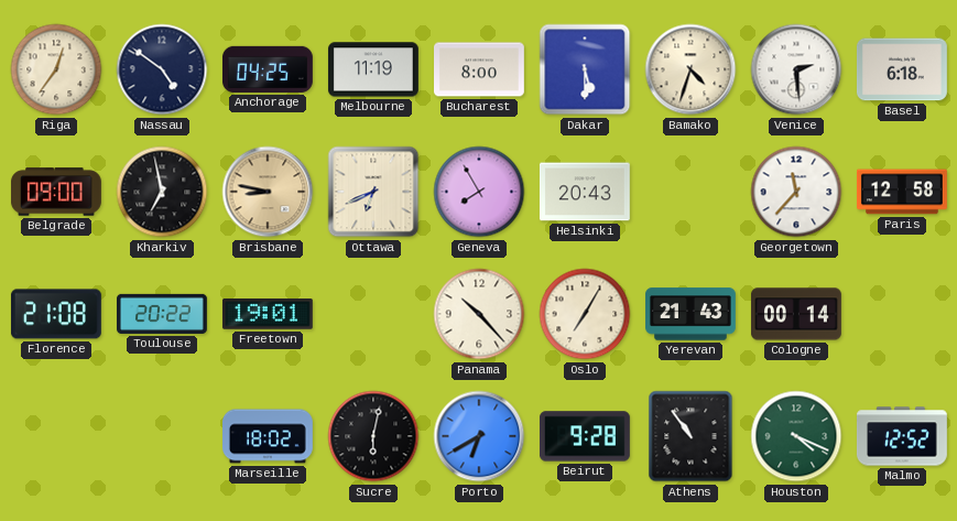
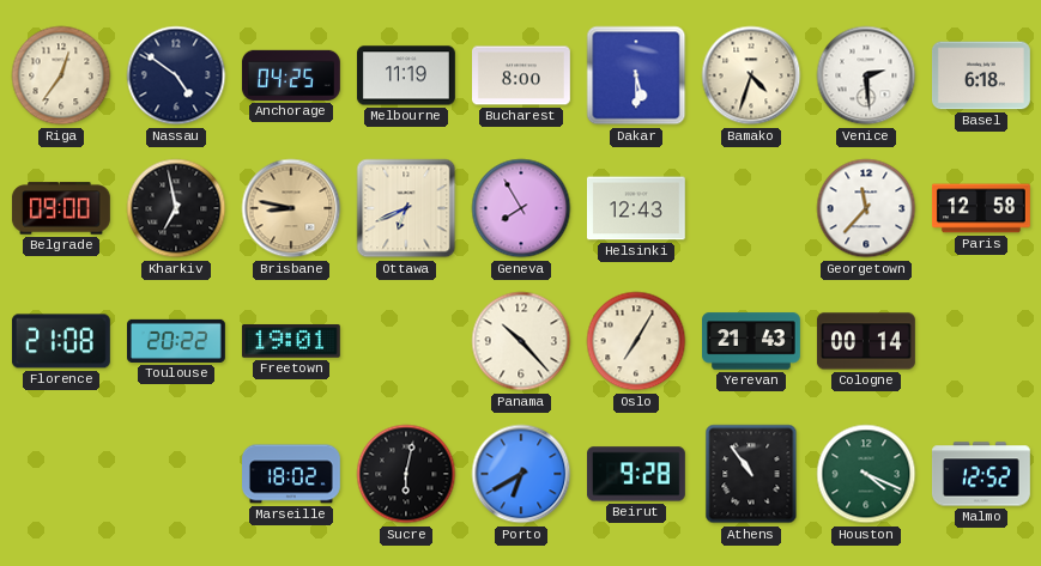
Helsinki: 20:43 -> 12:43
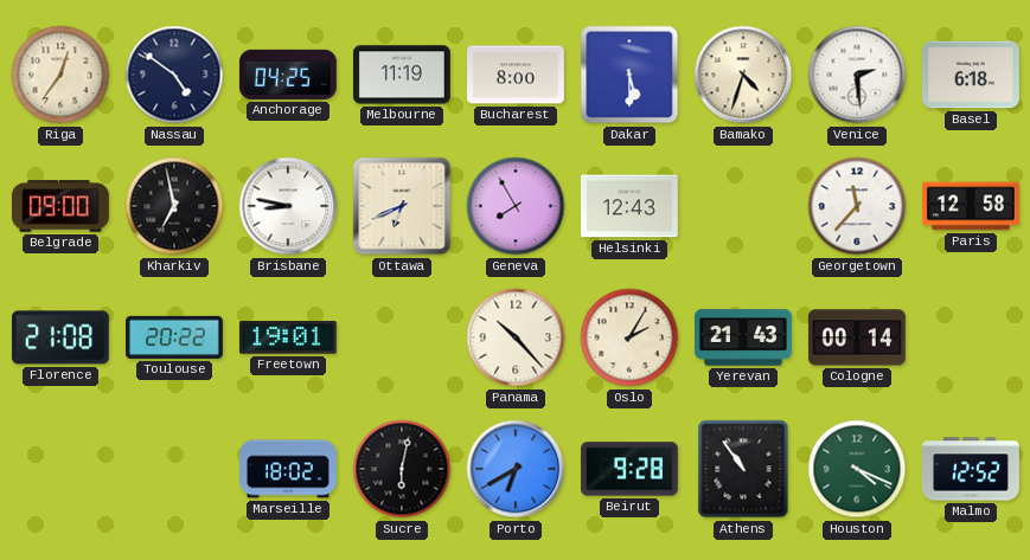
Brisbane dial: champagne -> white
Oslo: 7:05 -> 2:05
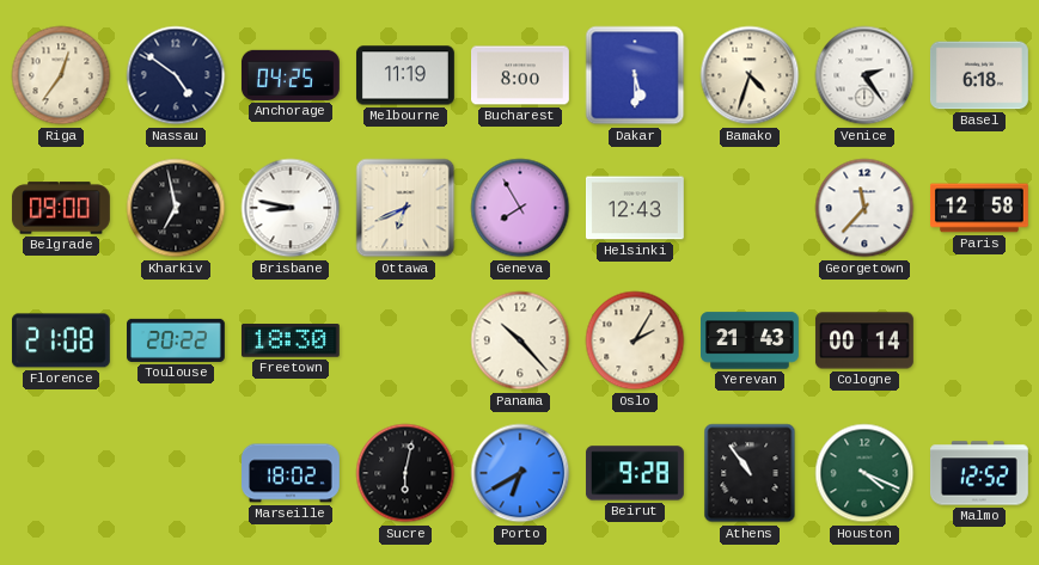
Venice: 2:29 -> 2:24
Freetown: 19:01 -> 18:30
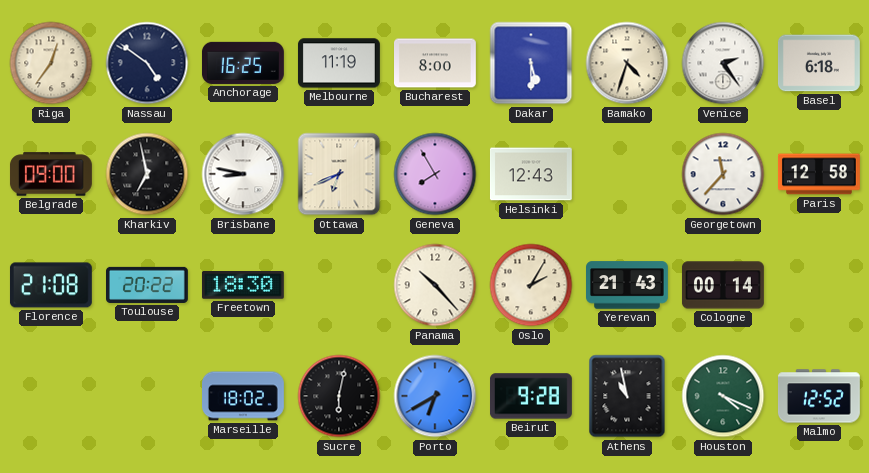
Anchorage: 04:25 -> 16:25
Athens: 10:54 -> 10:58
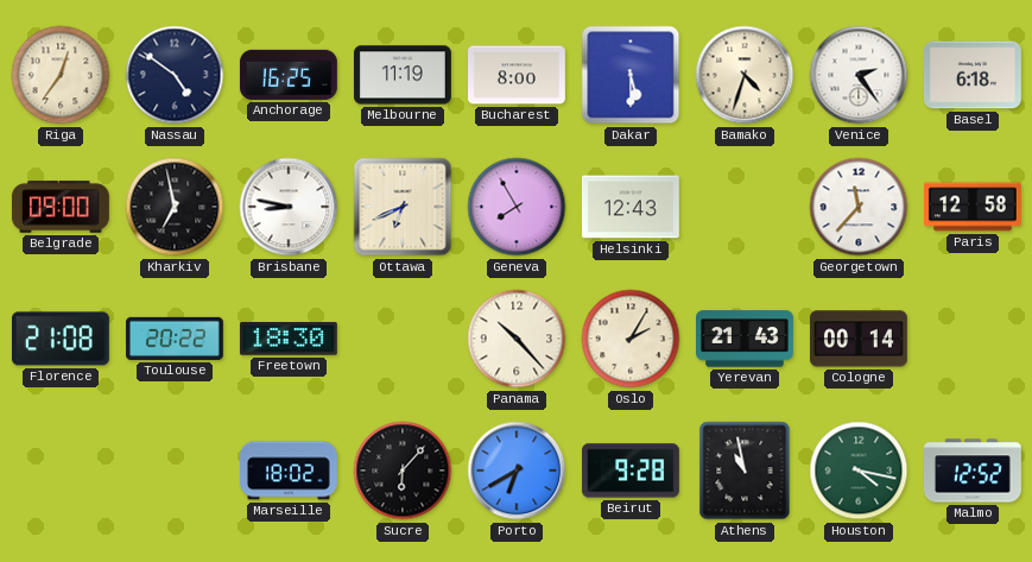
Sucre: 6:02 -> 6:07
Houston: 4:19 -> 4:17
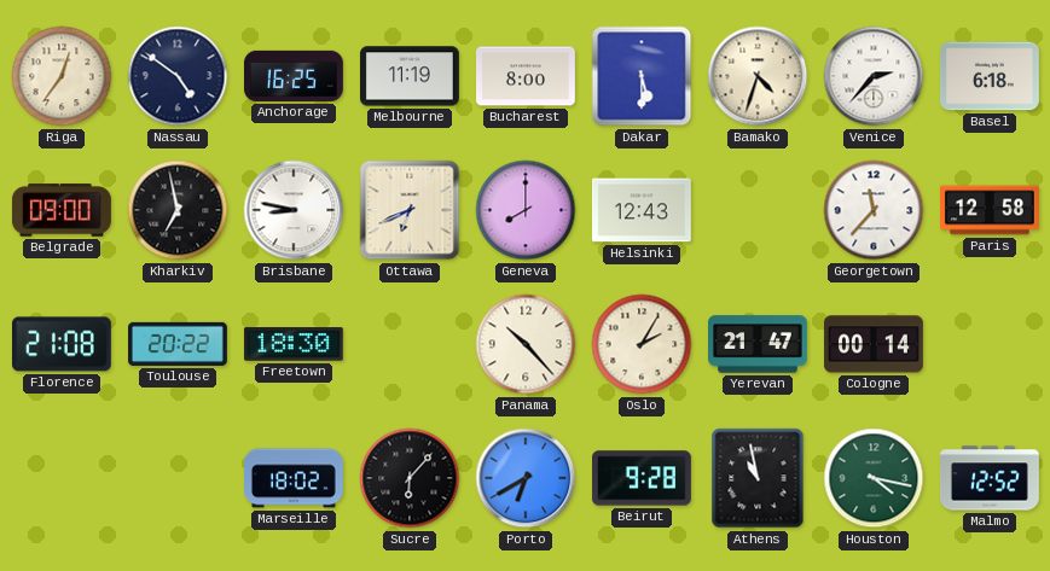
Venice: 2:24 -> 2:37
Geneva: 7:55 -> 8:00
Yerevan: 21:43 -> 21:47
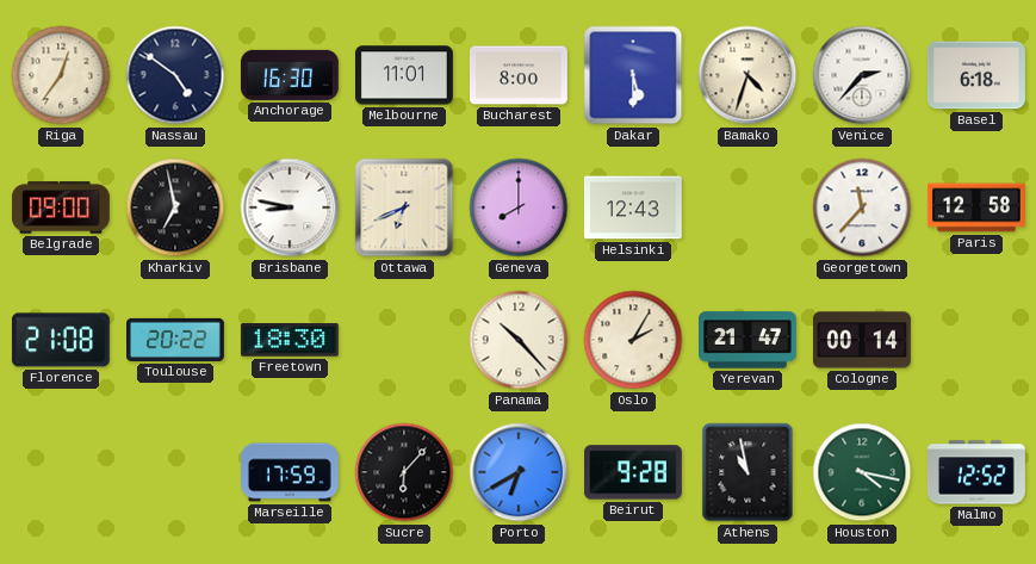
Anchorage: 16:25 -> 16:30
Melbourne: 11:19 -> 11:01
Marseille: 18:02 -> 17:59
